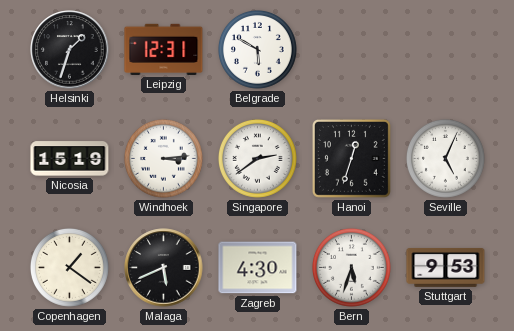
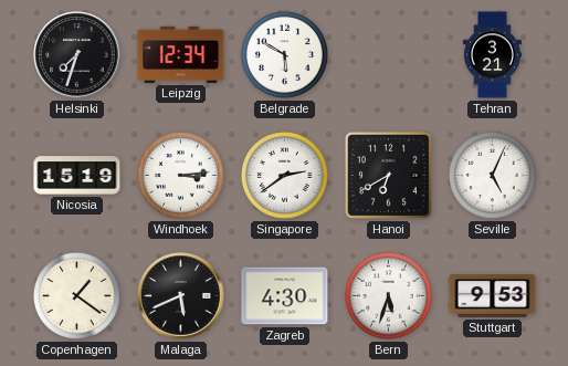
Helsinki: 1:33 -> 7:33
Leipzig: 12:31 -> 12:34
Tehran: none -> 3:21
Hanoi: 12:33 -> 6:40
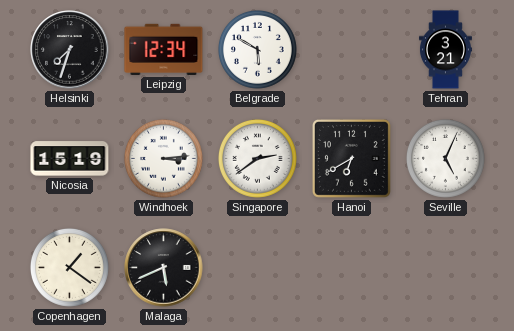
Zagreb: 4:30 -> none
Bern: 5:33 -> none
Stuttgart: 9:53 -> none
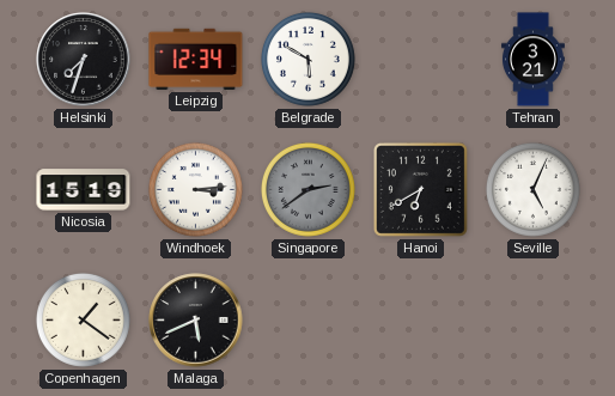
Singapore dial: white -> grey
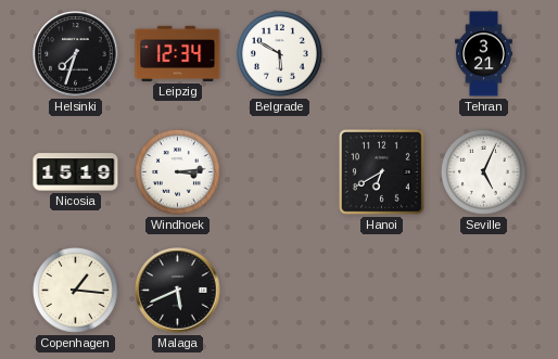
Singapore: 2:39 -> none
Copenhagen: 1:21 -> 1:16
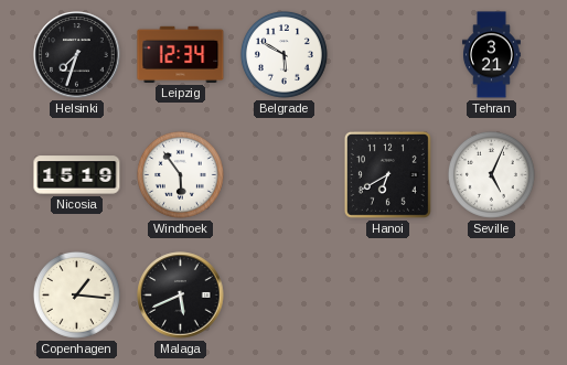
Windhoek: 3:14 -> 5:54
